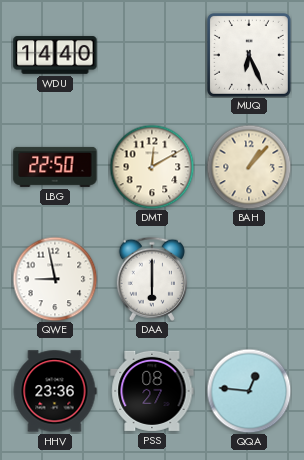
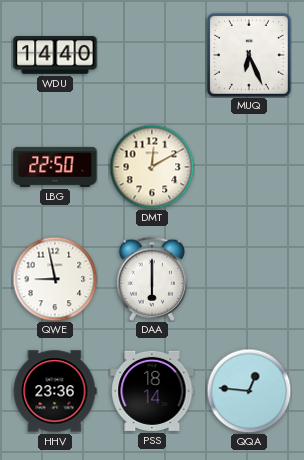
BAH: 1:07 -> none
PSS: 08:27 -> 18:14
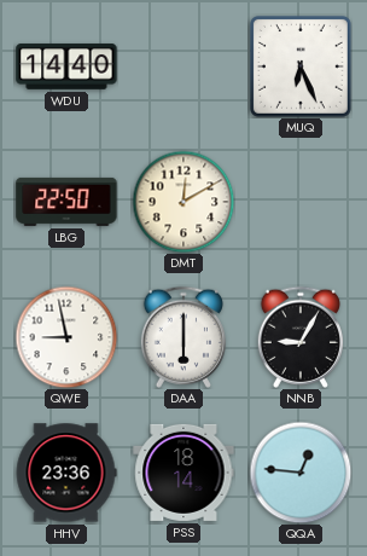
NNB: none -> 9:05
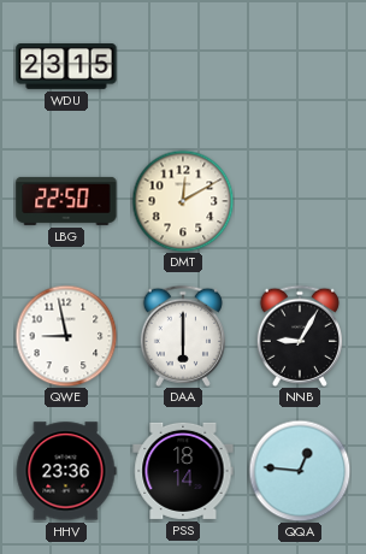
WDU: 14:40 -> 23:15
MUQ: 6:26 -> none
